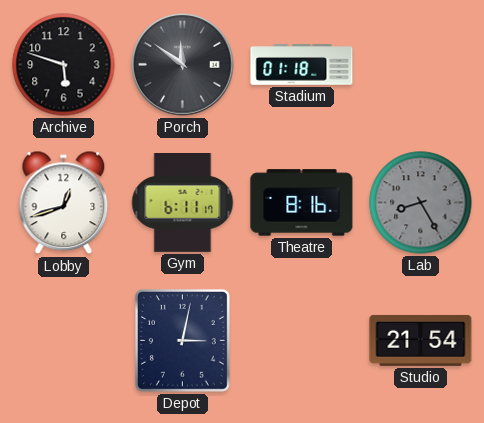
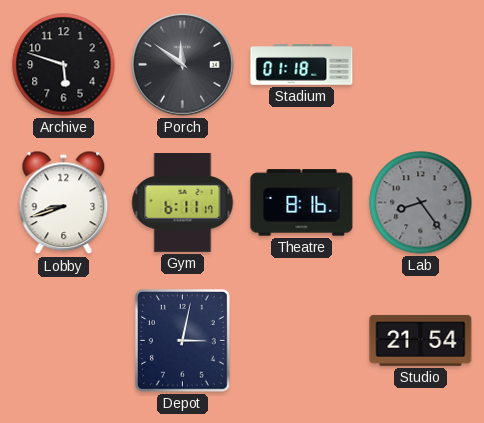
Lobby: 12:42 -> 8:42
Lab: 8:25 -> 8:24
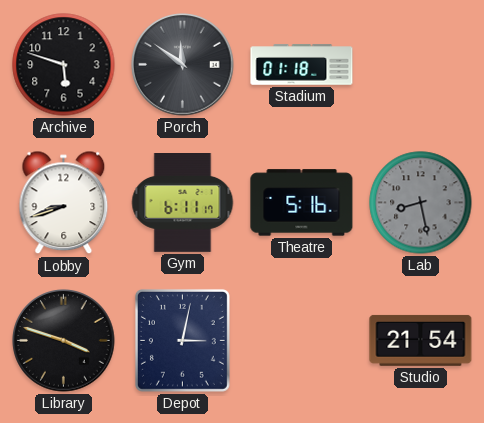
Theatre: 8:16 -> 5:16
Lab: 8:24 -> 8:28
Library: none -> 3:48
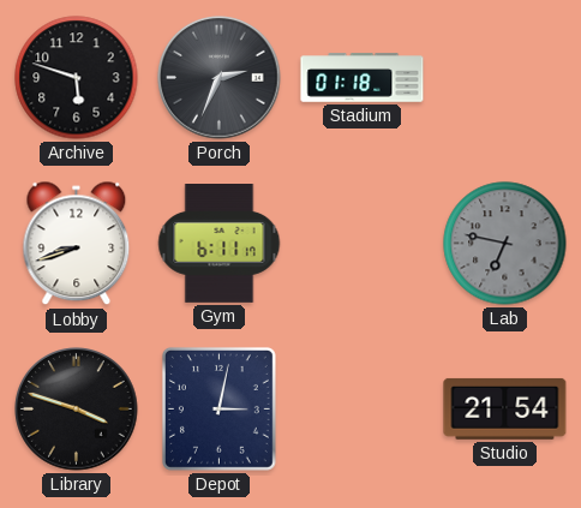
Porch: 11:51 -> 2:34
Theatre: 5:16 -> none
Lab: 8:28 -> 6:47
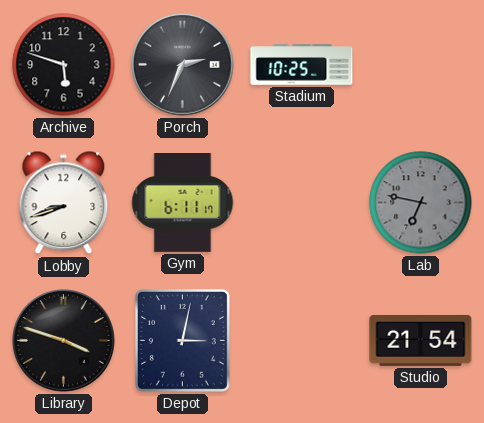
Stadium: 01:18 -> 10:25
